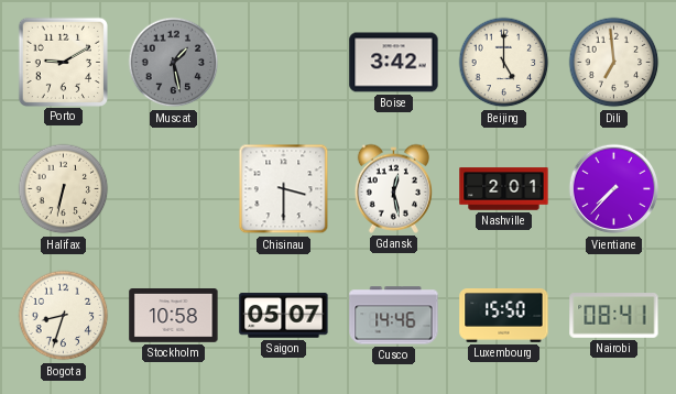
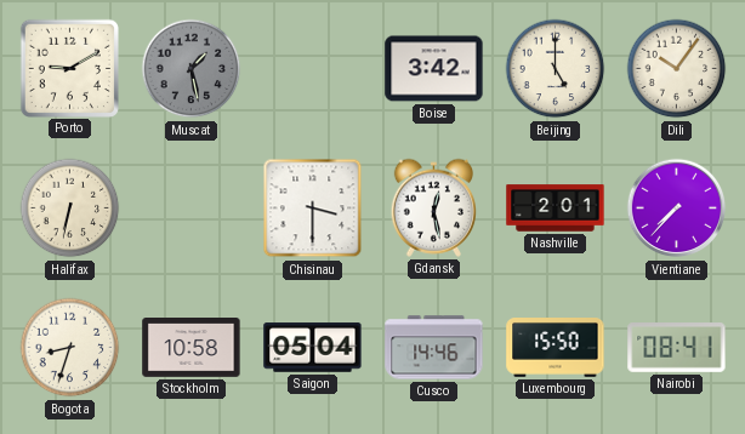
Dili: 6:59 -> 10:06
Saigon: 05:07 -> 05:04
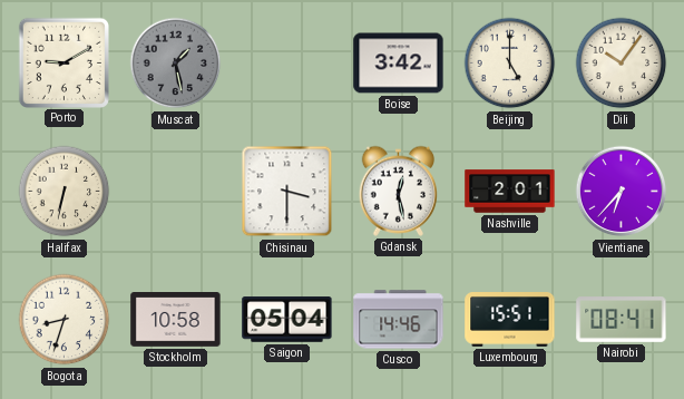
Vientiane: 7:37 -> 6:37
Luxembourg: 15:50 -> 15:51
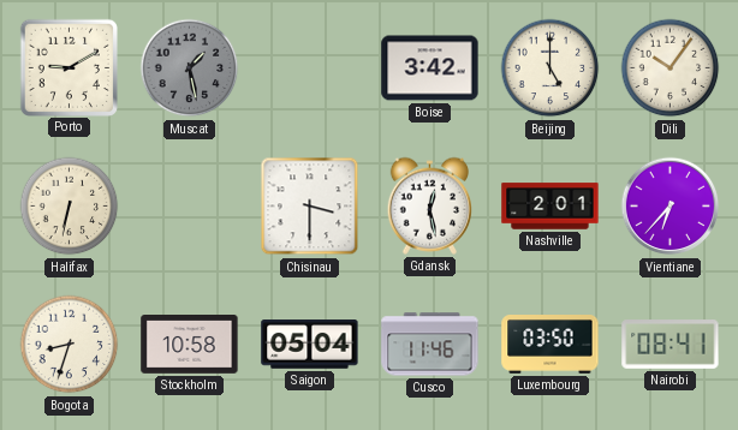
Cusco: 14:46 -> 11:46
Luxembourg: 15:51 -> 03:50
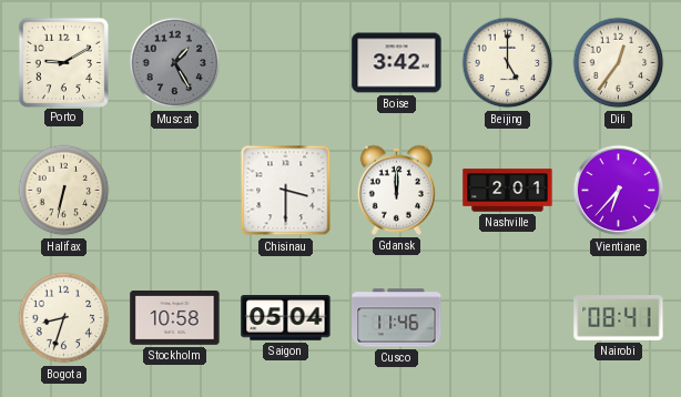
Muscat: 1:28 -> 1:25
Dili: 10:06 -> 12:36
Gdansk: 12:28 -> 12:00
Luxembourg: 03:50 -> none
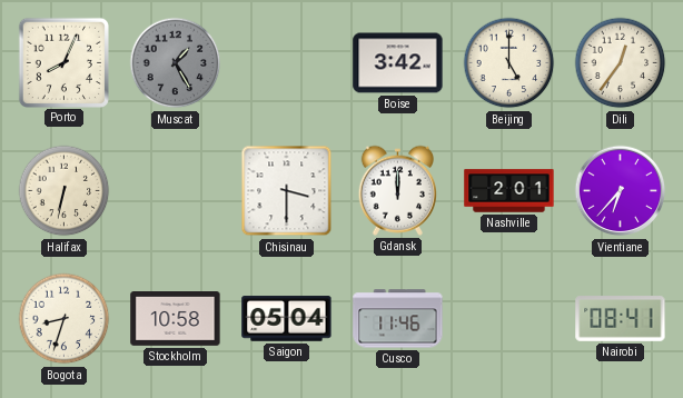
Porto: 9:10 -> 8:04
